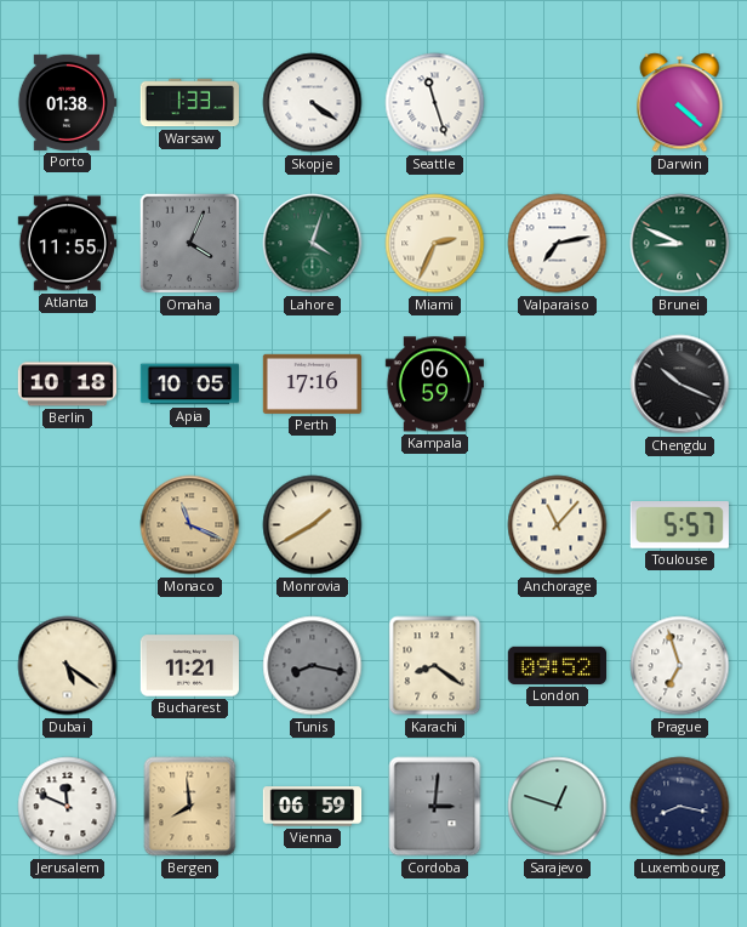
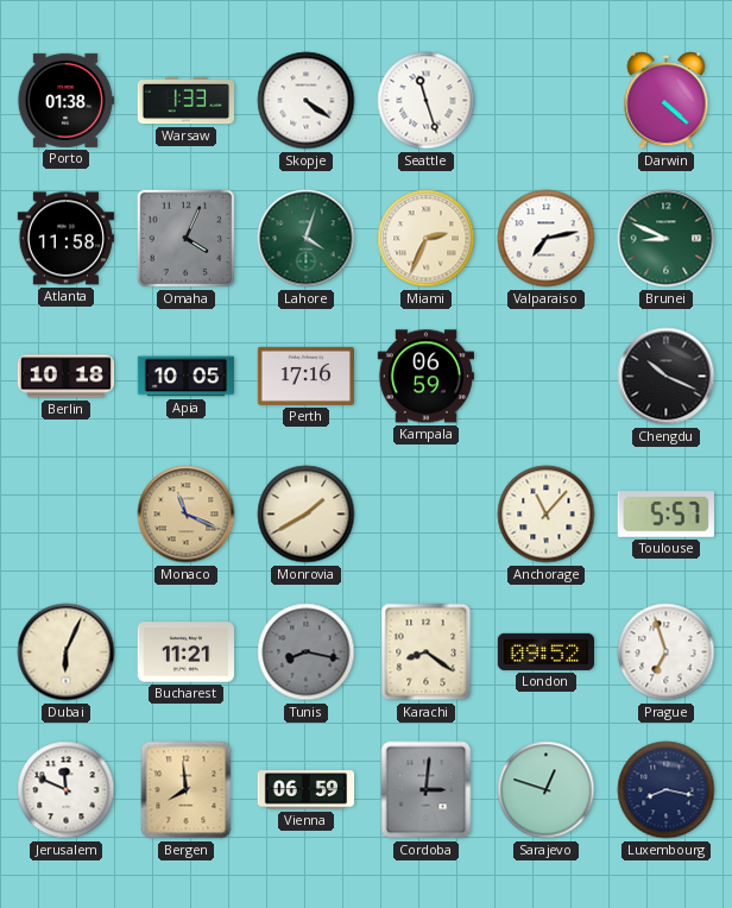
Atlanta: 11:55 -> 11:58
Dubai: 5:21 -> 6:04
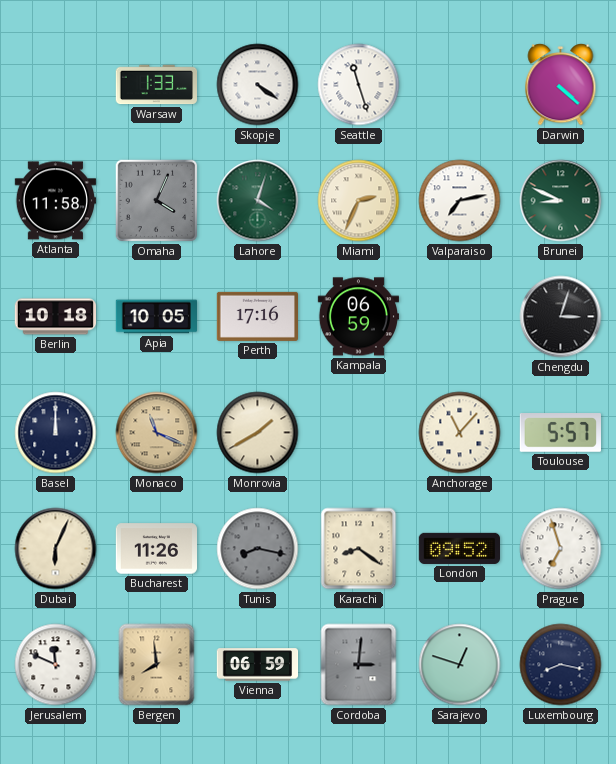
Porto: 01:38 -> none
Chengdu: 10:19 -> 3:03
Basel: none -> 12:00
Bucharest: 11:21 -> 11:26
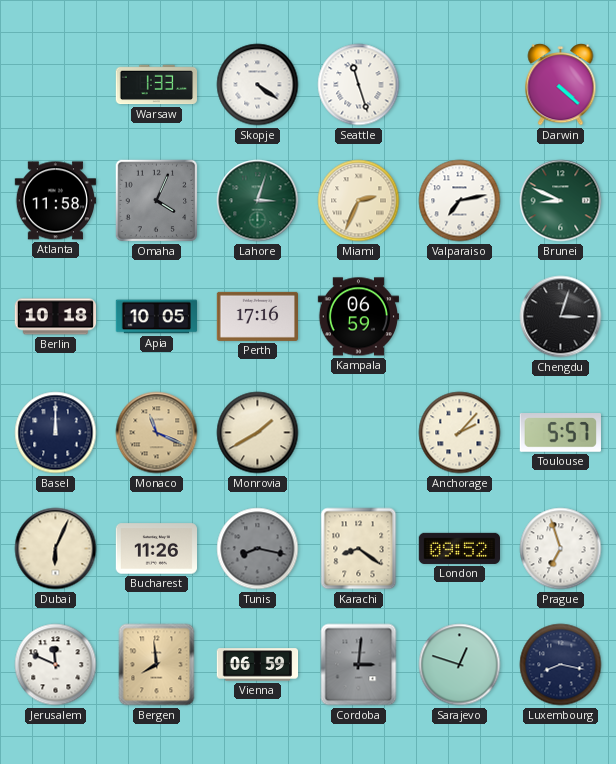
Lahore: 4:03 -> 3:03
Anchorage: 11:07 -> 2:07
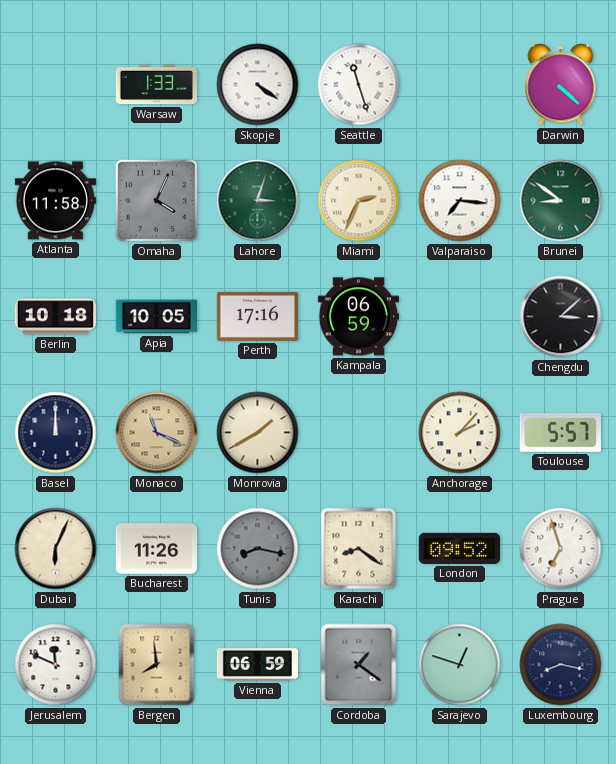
Valparaiso: 7:13 -> 7:16
Brunei: 8:49 -> 8:51
Chengdu: 3:03 -> 3:08
Cordoba: 3:01 -> 1:21
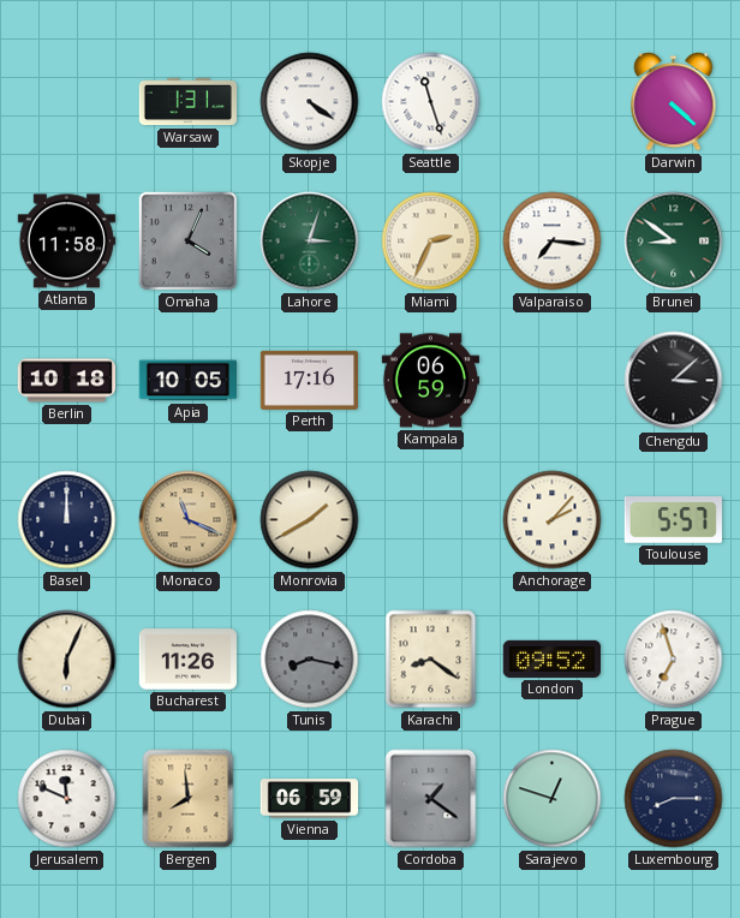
Warsaw: 1:33 -> 1:31
Luxembourg: 8:17 -> 8:15
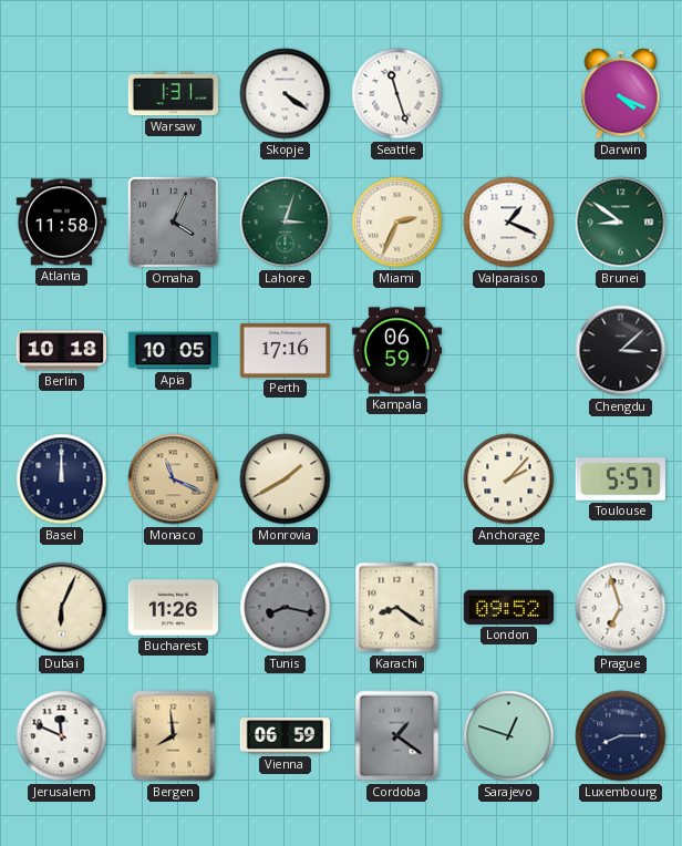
Darwin: 4:22 -> 4:19
Valparaiso: 7:16 -> 1:19
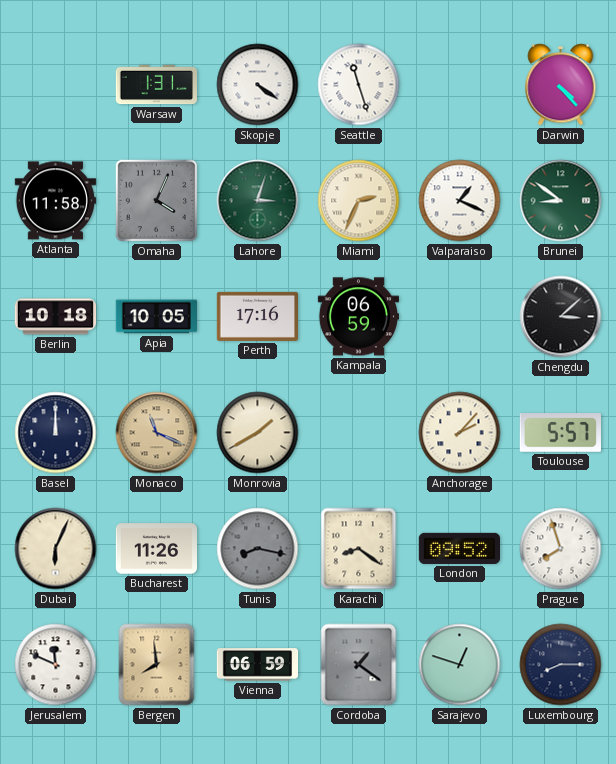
Darwin: 4:19 -> 4:23
Prague: 6:57 -> 7:57
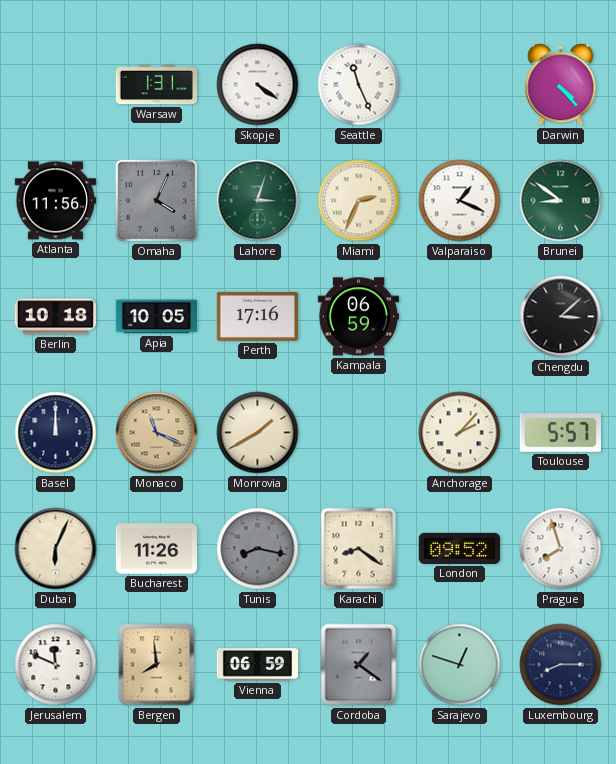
Seattle: 11:27 -> 11:26
Atlanta: 11:58 -> 11:56
